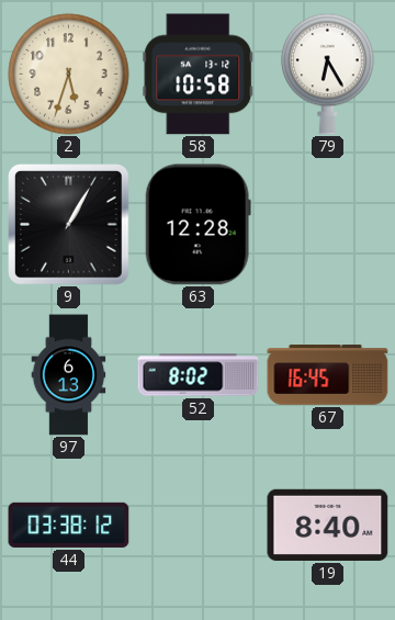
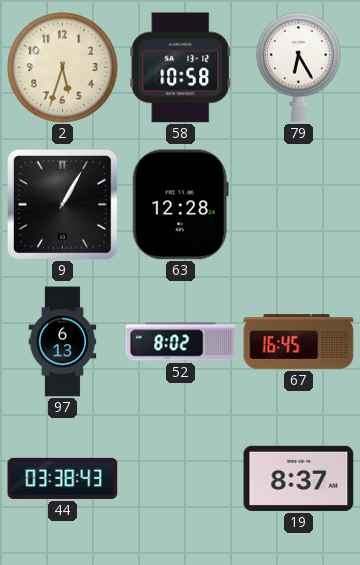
44: 03:38:12 -> 03:38:43
19: 8:40 -> 8:37
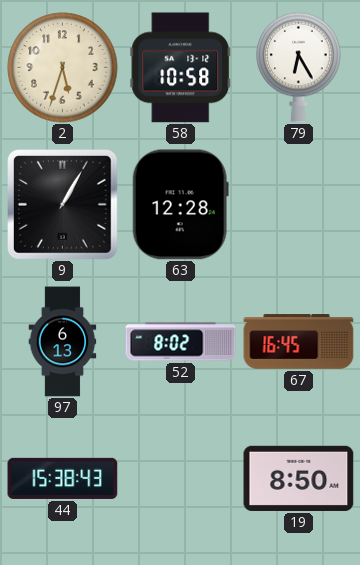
44: 03:38 -> 15:38
19: 8:37 -> 8:50
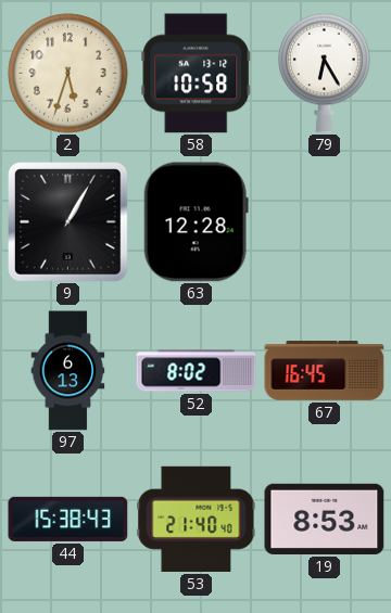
53: none -> 21:40
19: 8:50 -> 8:53
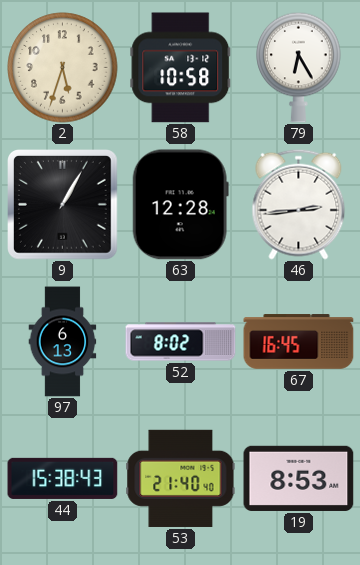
46: none -> 2:44
